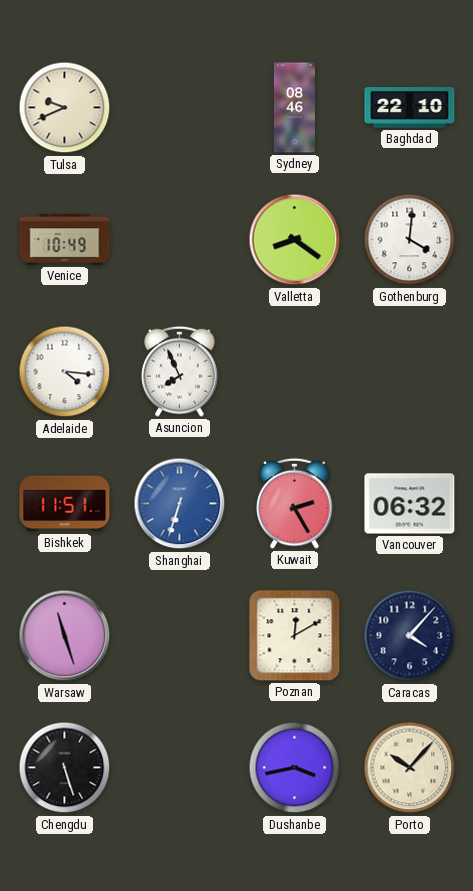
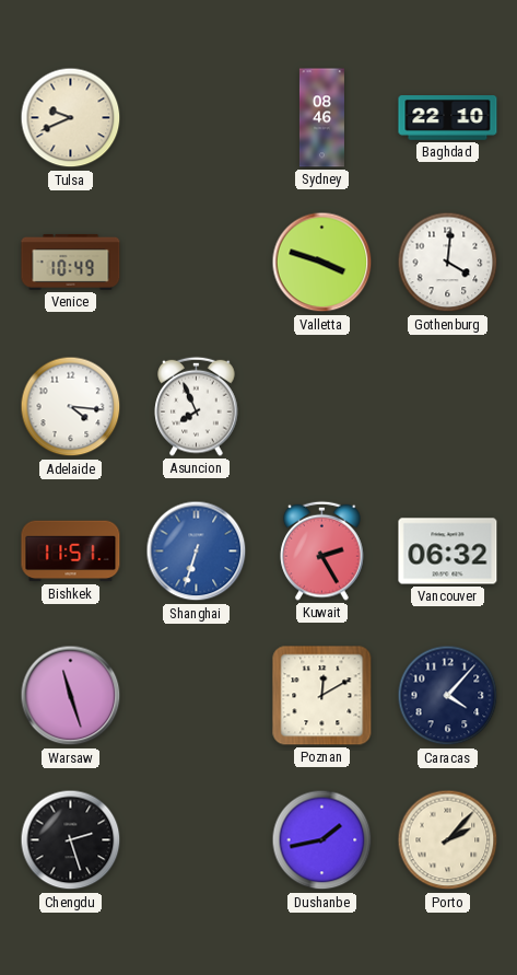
Valletta: 8:21 -> 3:48
Chengdu: 5:27 -> 2:27
Dushanbe: 3:43 -> 1:43
Porto: 10:07 -> 2:07
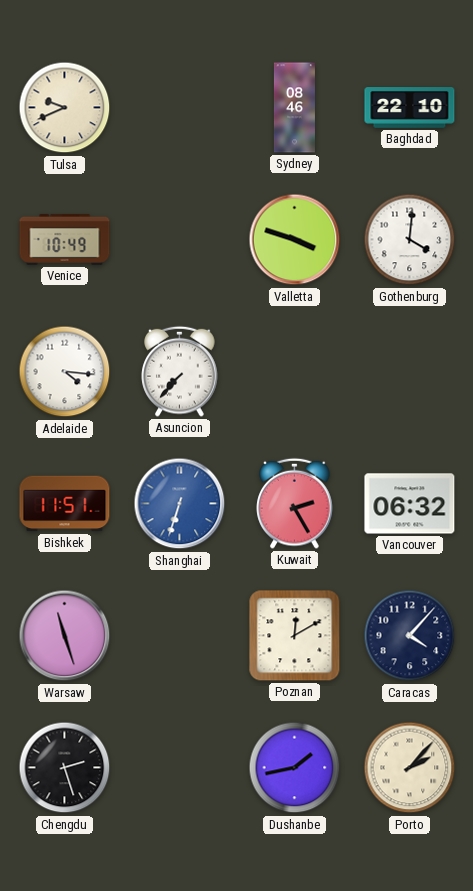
Asuncion: 7:56 -> 7:37
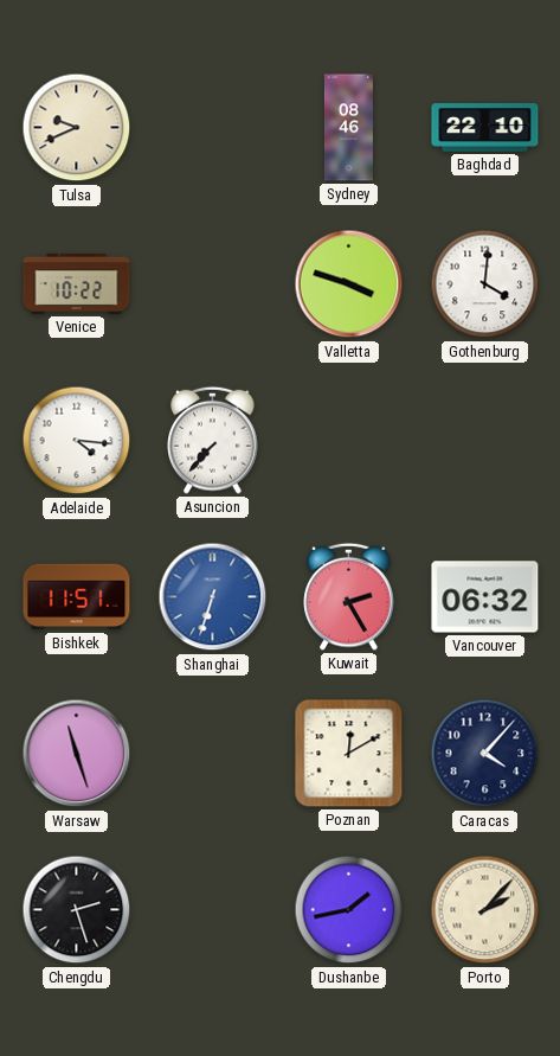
Venice: 10:49 -> 10:22
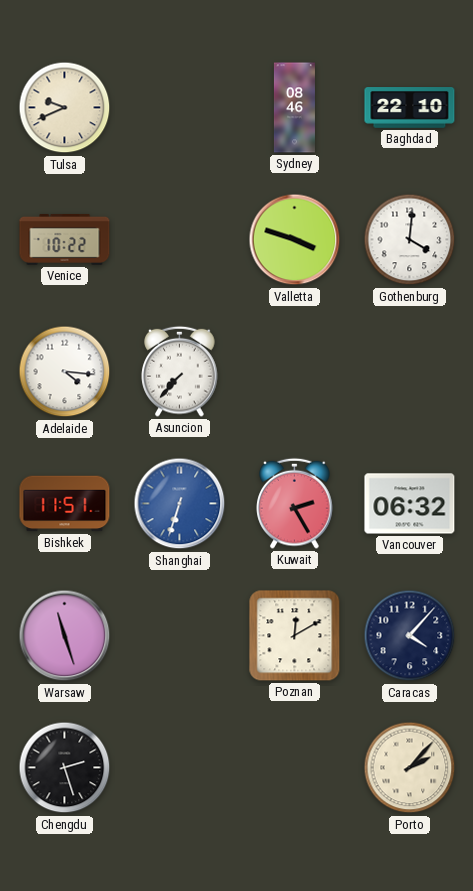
Dushanbe: 1:43 -> none
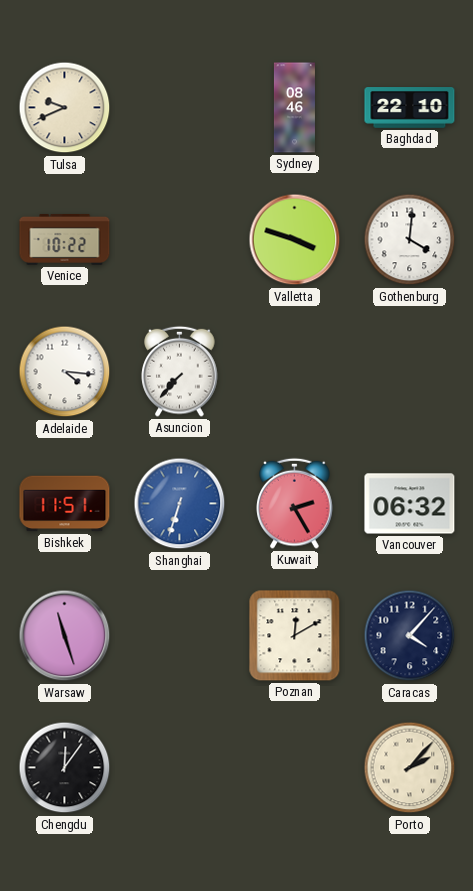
Chengdu: 2:27 -> 12:06
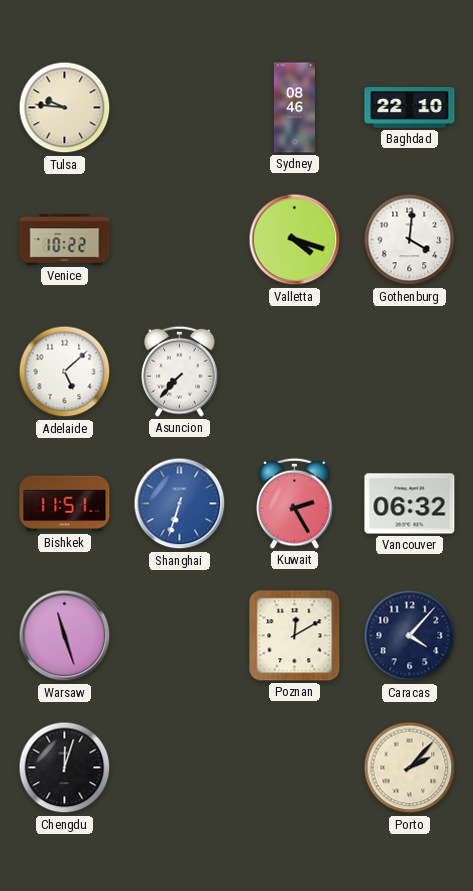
Tulsa: 9:41 -> 9:46
Valletta: 3:48 -> 4:18
Adelaide: 4:16 -> 5:08
Chengdu: 12:06 -> 12:03
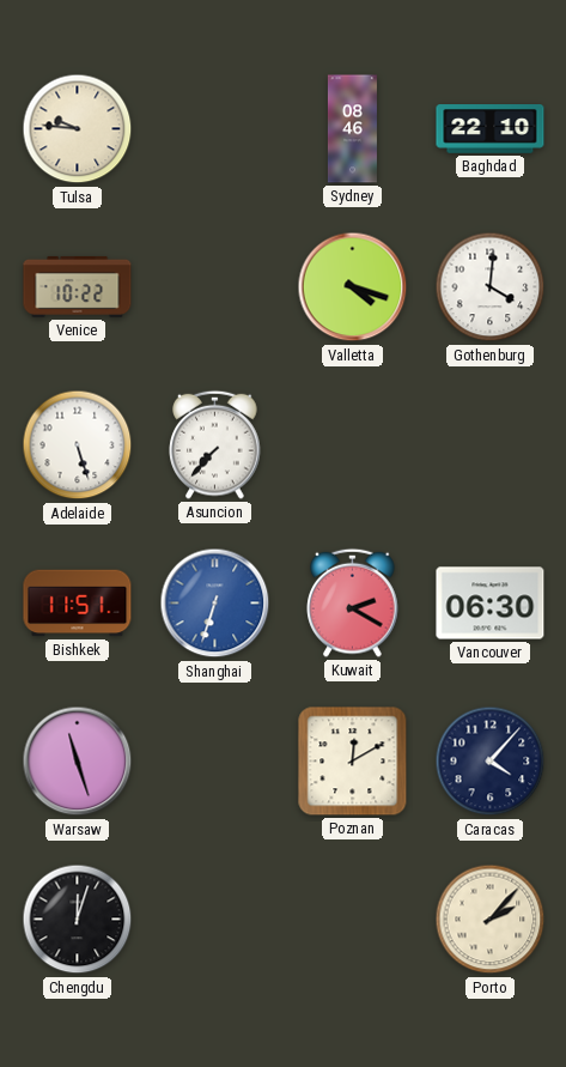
Adelaide: 5:08 -> 5:27
Kuwait: 2:25 -> 2:20
Vancouver: 06:32 -> 06:30
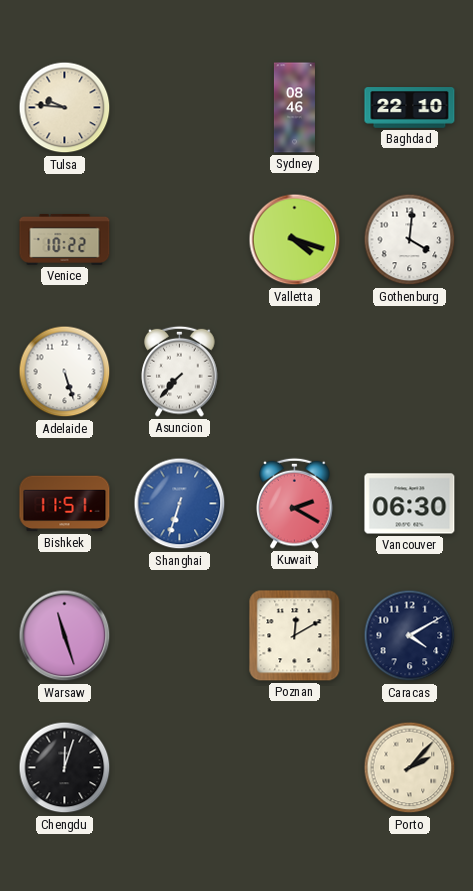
Caracas: 4:07 -> 4:10
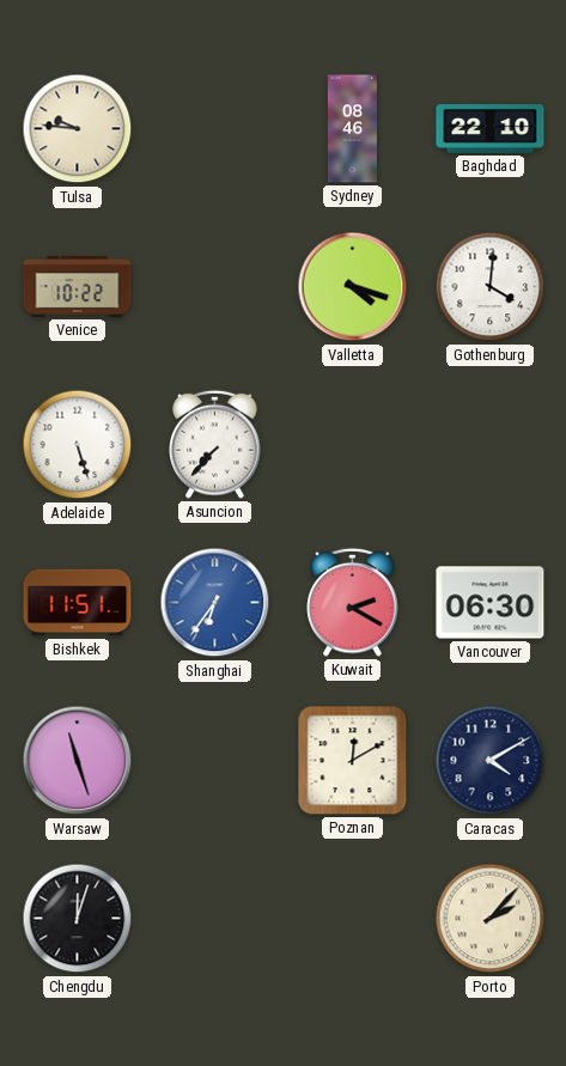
Shanghai: 6:33 -> 6:36
